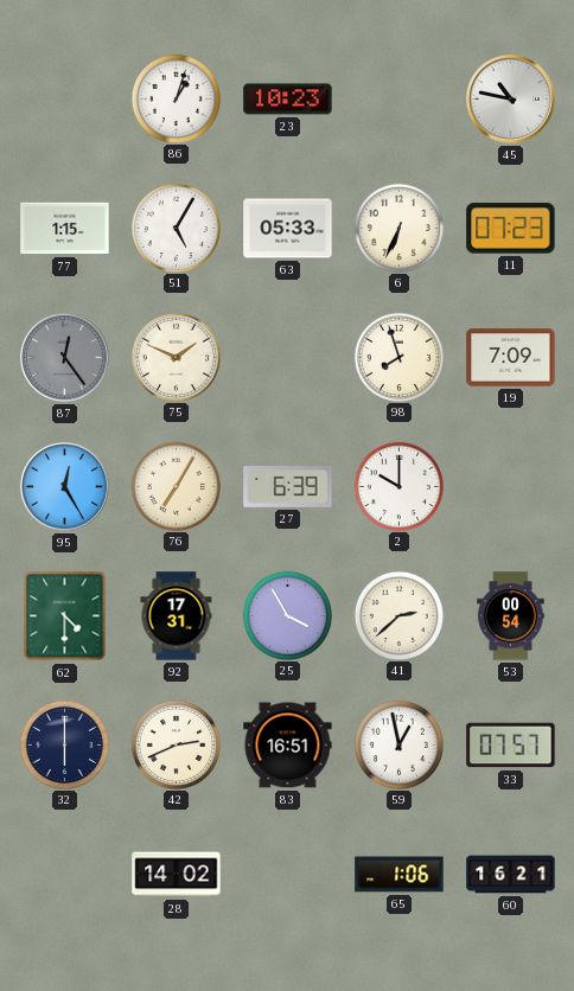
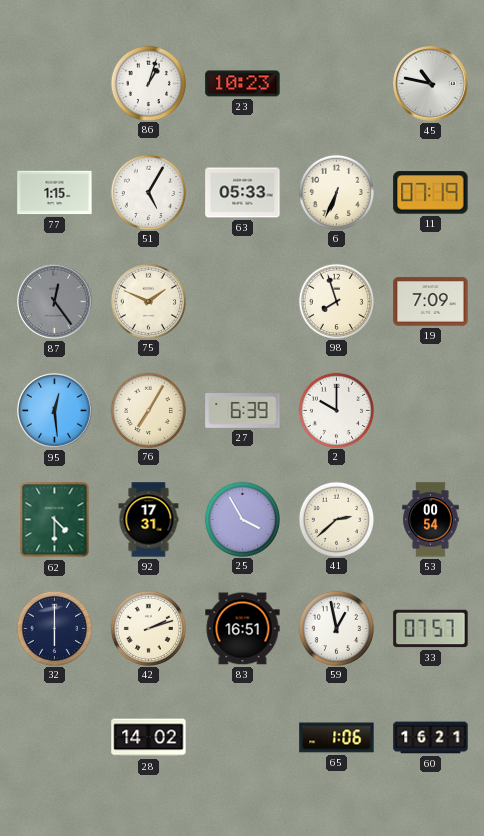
11: 07:23 -> 07:19
95: 12:25 -> 12:29
42: 2:41 -> 2:12
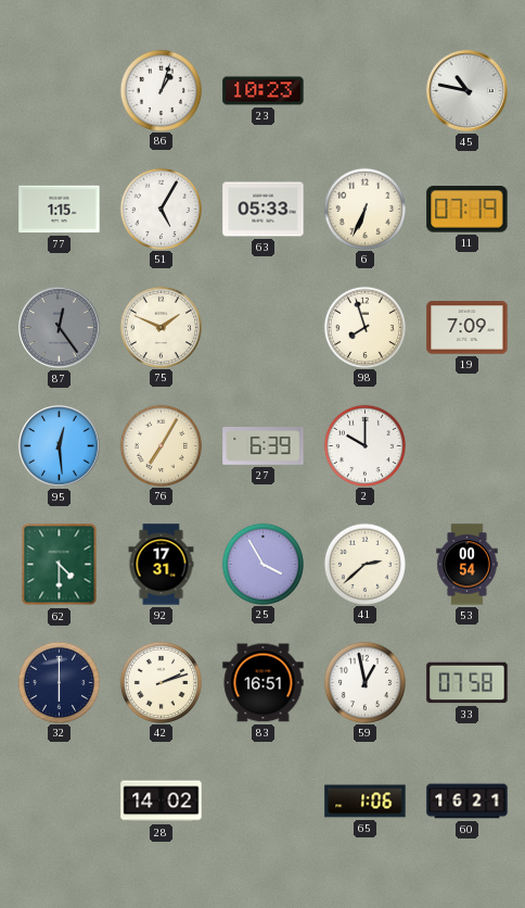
33: 07:57 -> 07:58
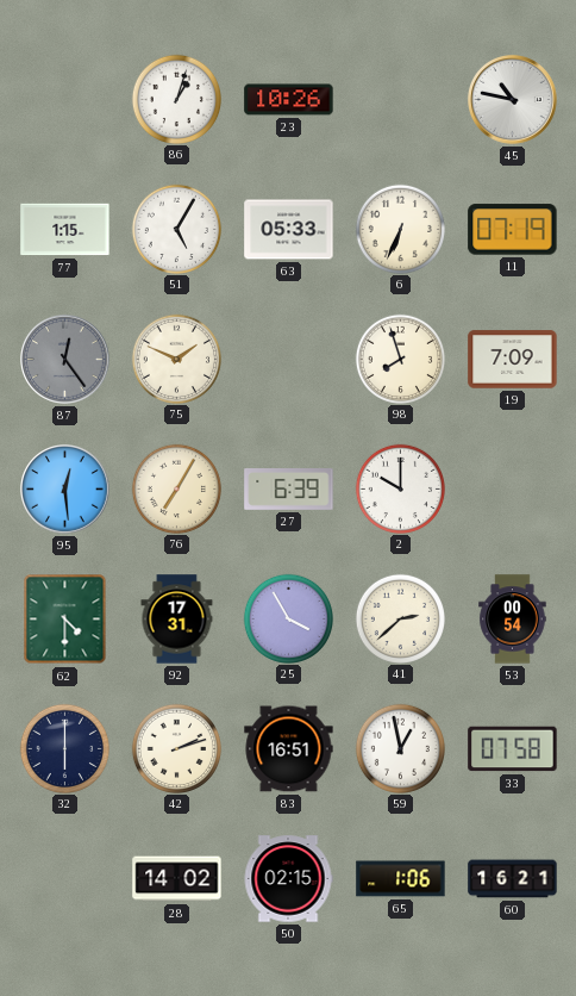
23: 10:23 -> 10:26
50: none -> 02:15
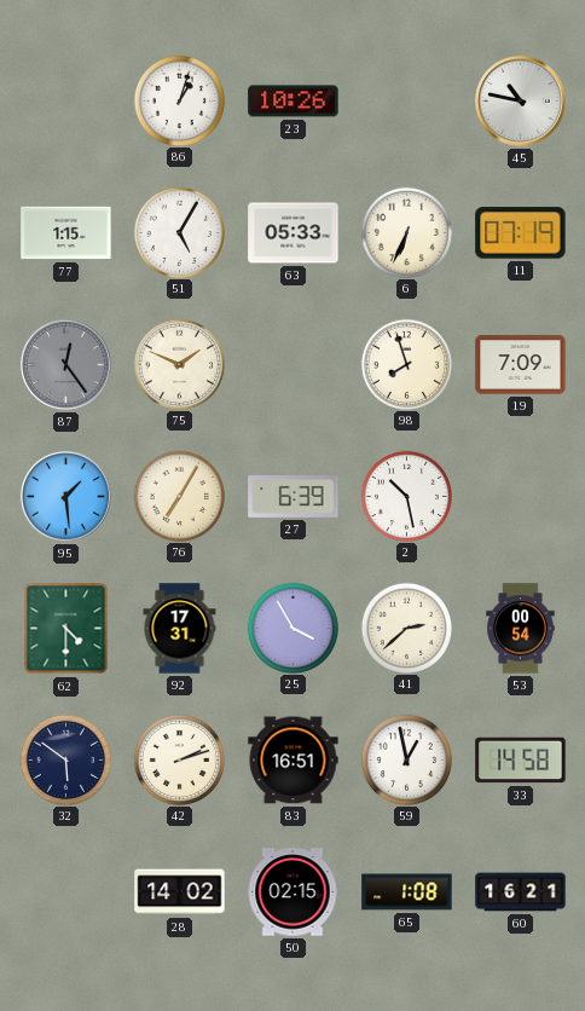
95: 12:29 -> 1:29
2: 10:00 -> 10:28
32: 6:00 -> 5:51
33: 07:58 -> 14:58
65: 1:06 -> 1:08
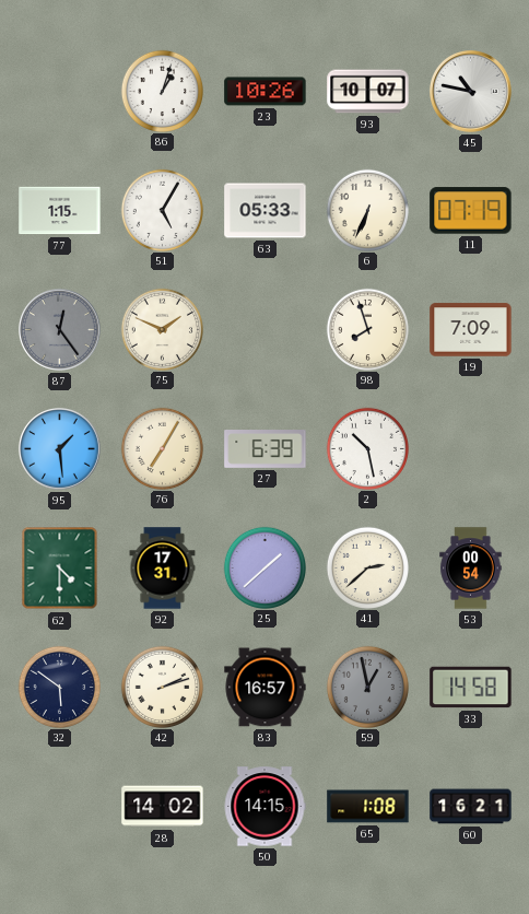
93: none -> 10:07
25: 3:55 -> 1:38
83: 16:51 -> 16:57
59 dial: white -> grey
50: 02:15 -> 14:15
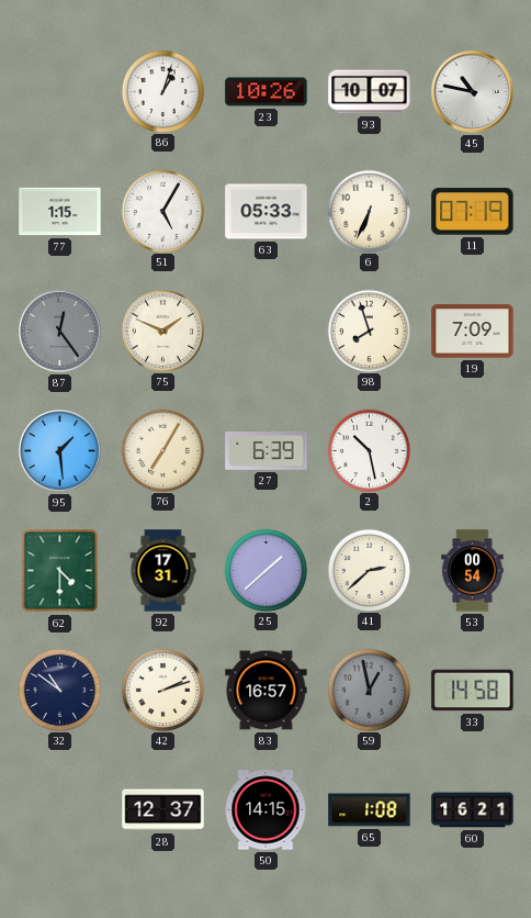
32: 5:51 -> 10:51
28: 14:02 -> 12:37
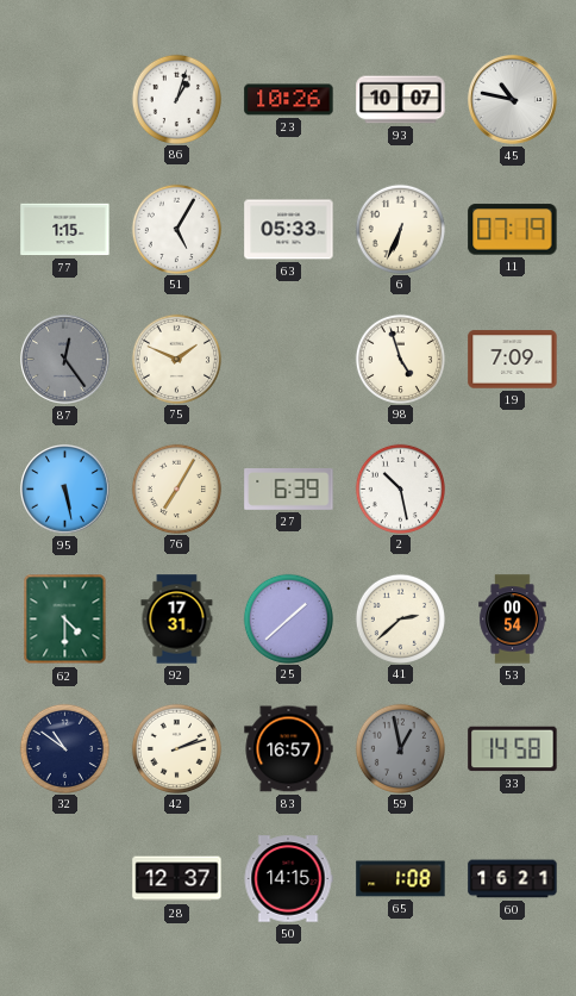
98: 7:57 -> 4:57
95: 1:29 -> 5:28
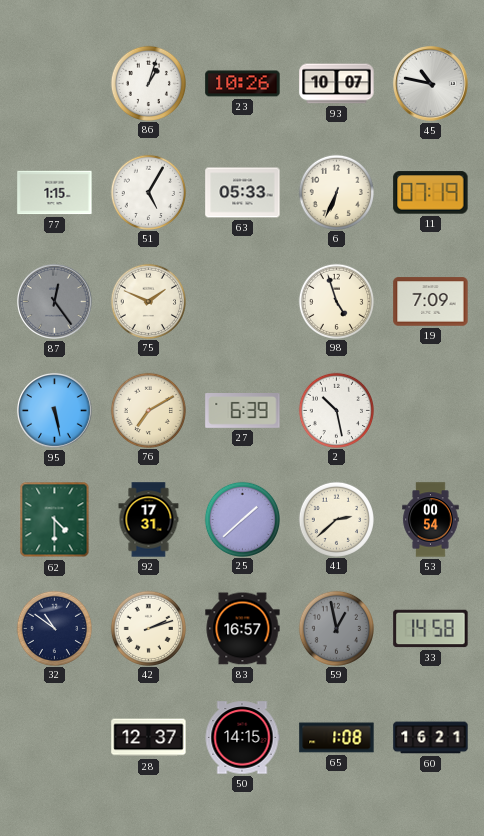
76: 7:05 -> 7:10
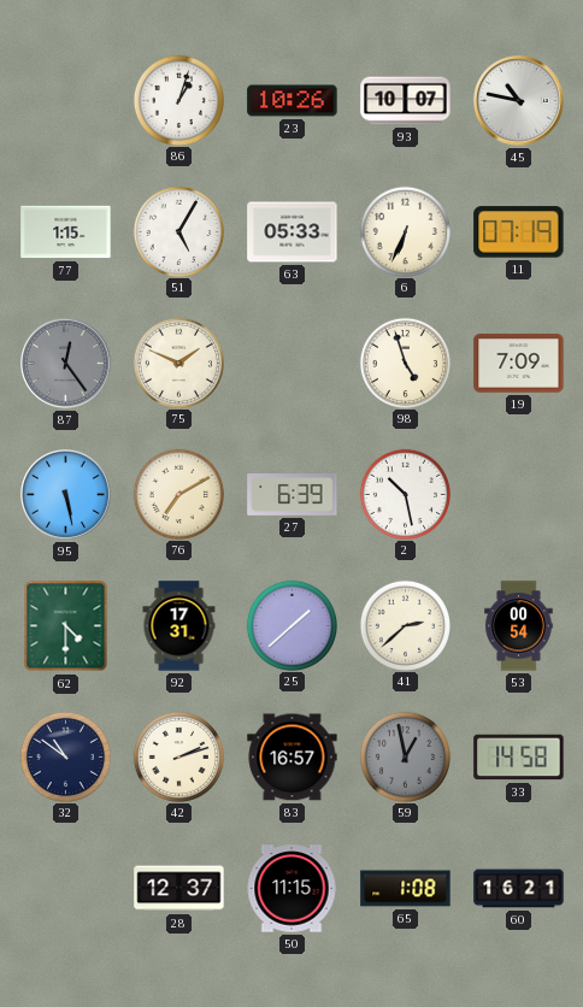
50: 14:15 -> 11:15
